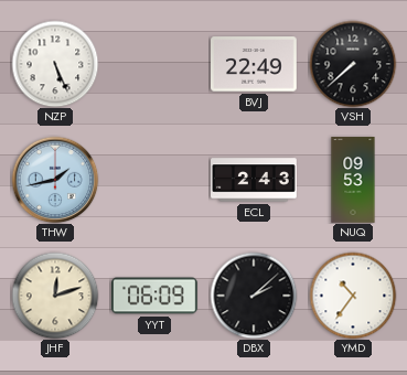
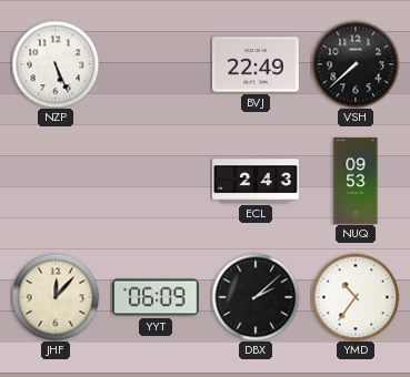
THW: 1:43 -> none
JHF: 12:12 -> 12:07
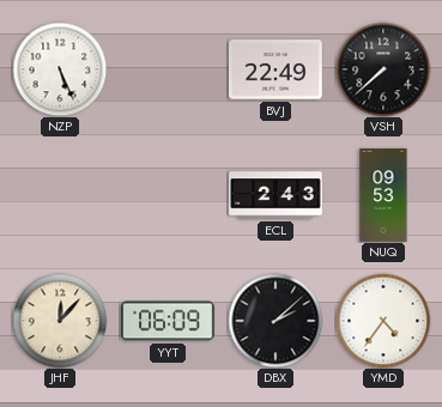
YMD: 10:36 -> 4:36
